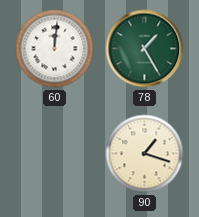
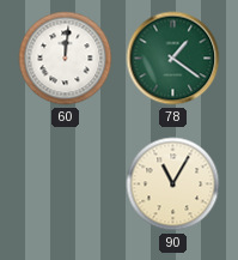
78: 1:25 -> 1:21
90: 1:18 -> 11:05
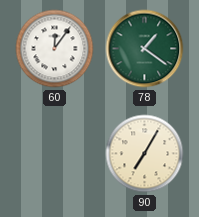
60: 12:01 -> 12:06
90: 11:05 -> 7:05
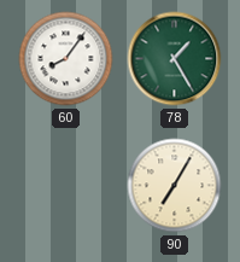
60: 12:06 -> 8:06
78: 1:21 -> 1:25
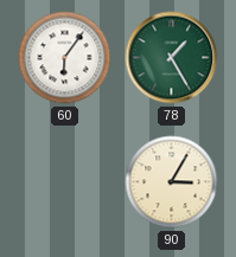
60: 8:06 -> 6:06
90: 7:05 -> 3:05
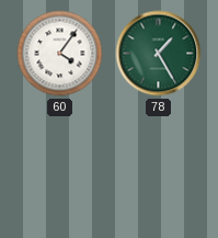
60: 6:06 -> 4:06
90: 3:05 -> none
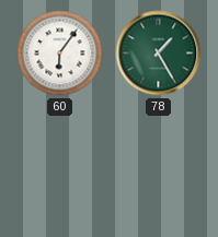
60: 4:06 -> 6:06
